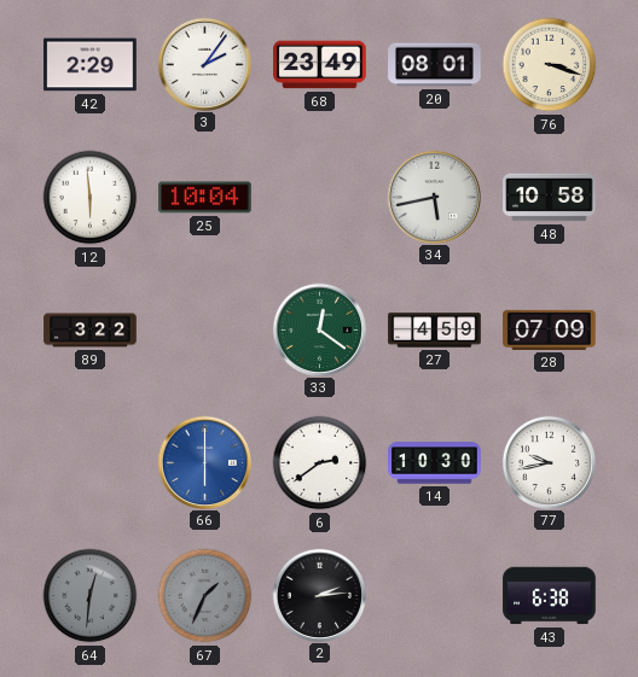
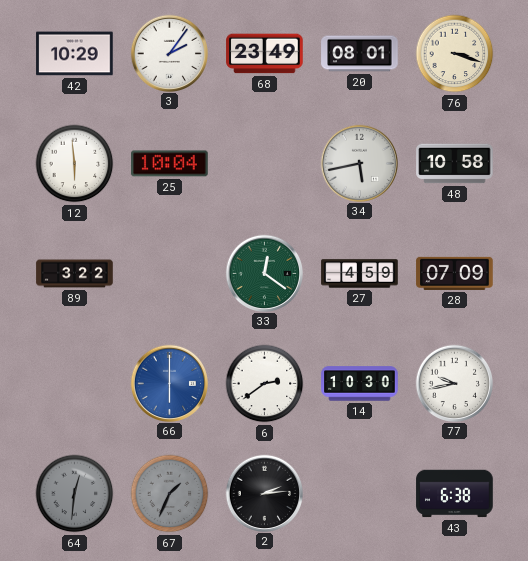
42: 2:29 -> 10:29
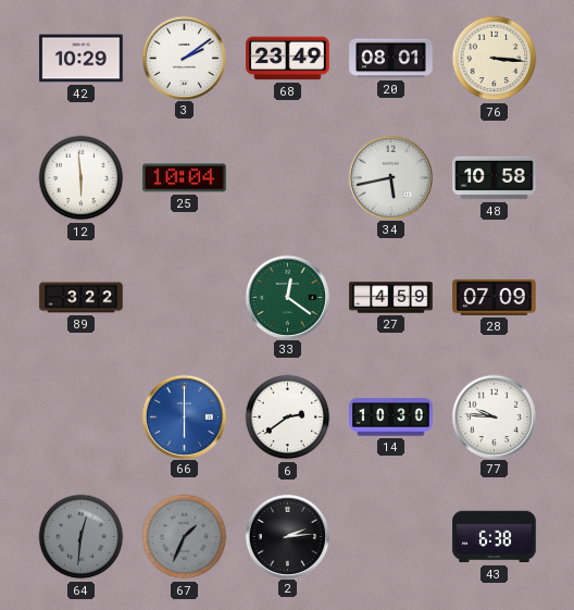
3: 2:06 -> 2:09
76: 3:18 -> 3:16
77: 9:43 -> 9:46
